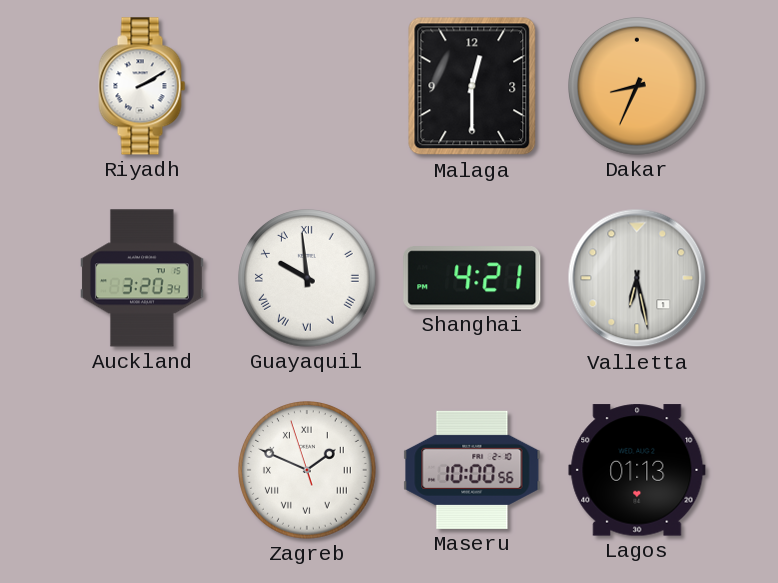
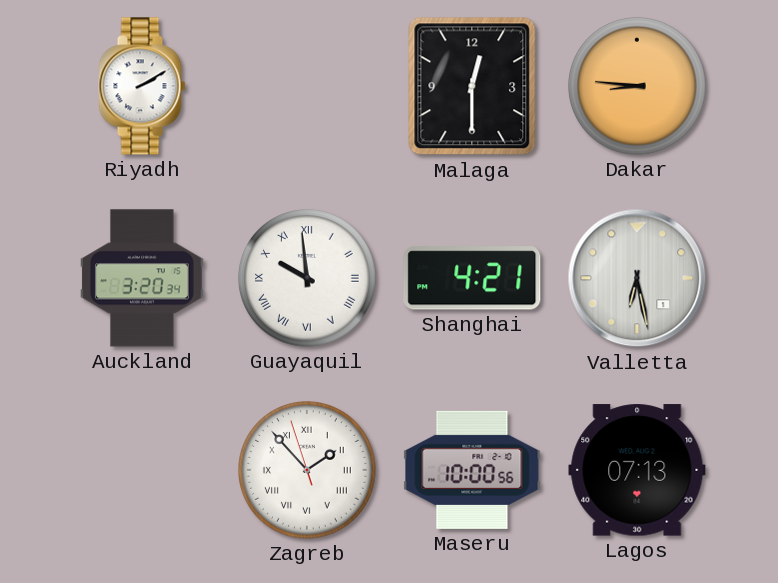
Dakar: 8:34 -> 8:46
Zagreb: 1:48 -> 1:52
Lagos: 01:13 -> 07:13
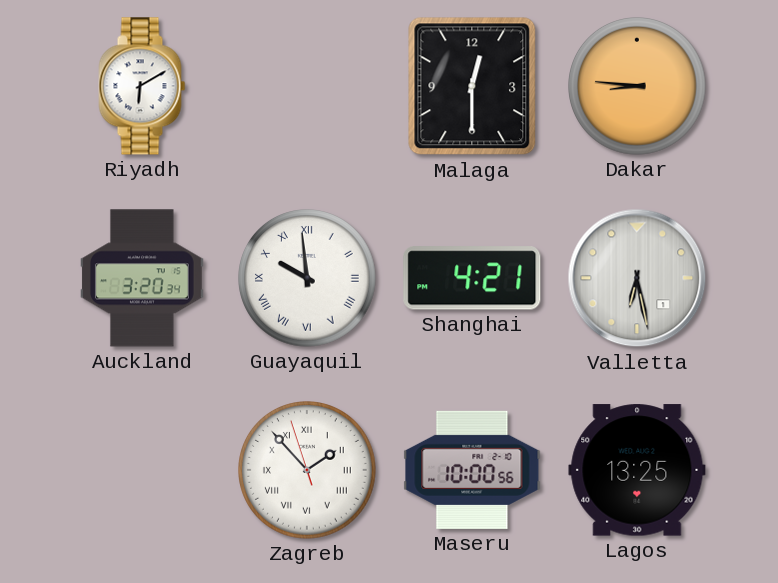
Riyadh: 2:10 -> 6:10
Lagos: 07:13 -> 13:25
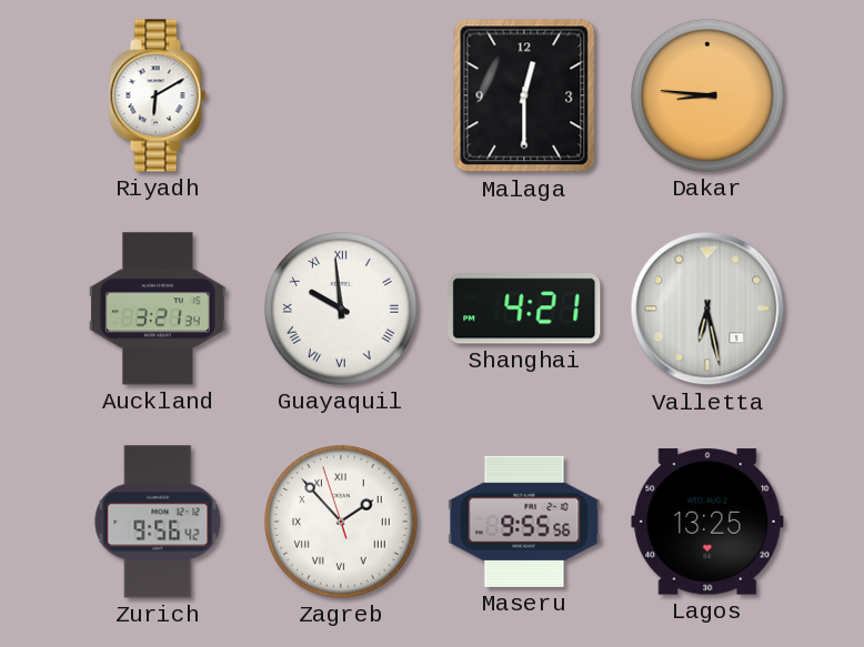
Auckland: 3:20 -> 3:21
Zurich: none -> 9:56
Maseru: 10:00 -> 9:55
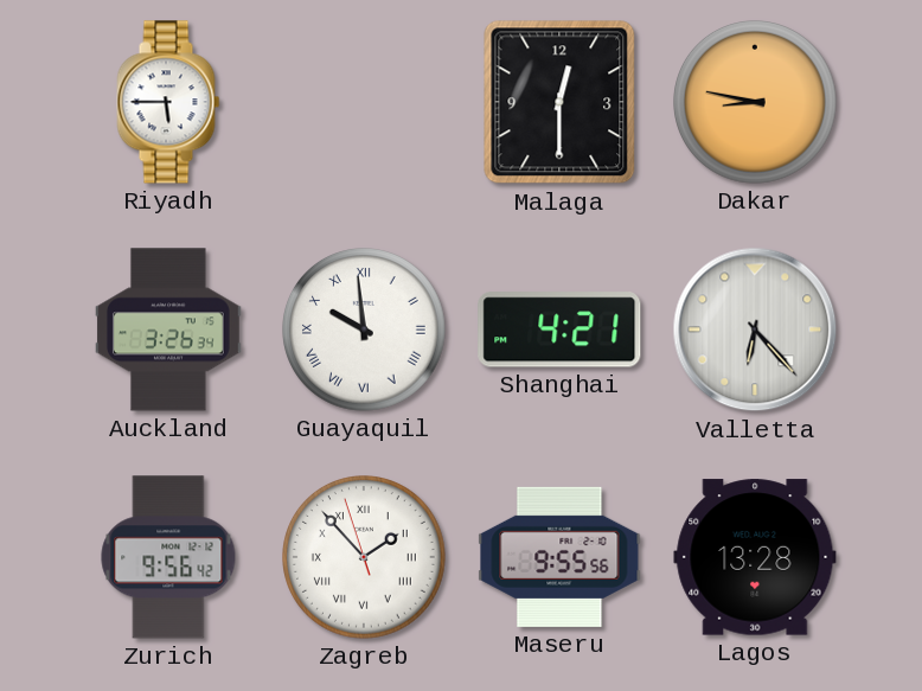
Riyadh: 6:10 -> 5:45
Dakar: 8:46 -> 8:47
Auckland: 3:21 -> 3:26
Valletta: 6:28 -> 6:23
Lagos: 13:25 -> 13:28
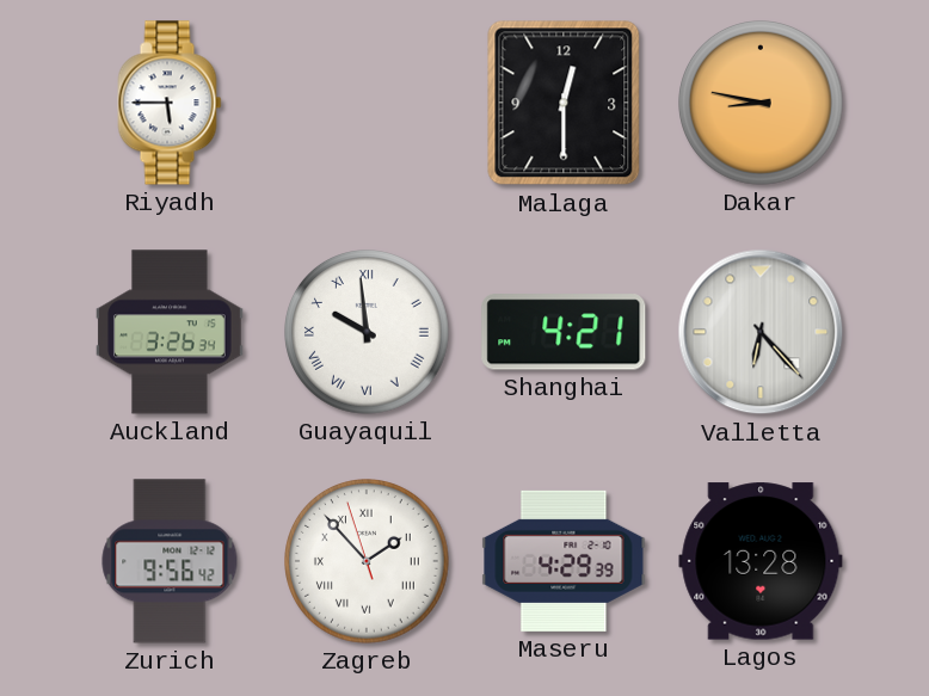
Maseru: 9:55 -> 4:29
